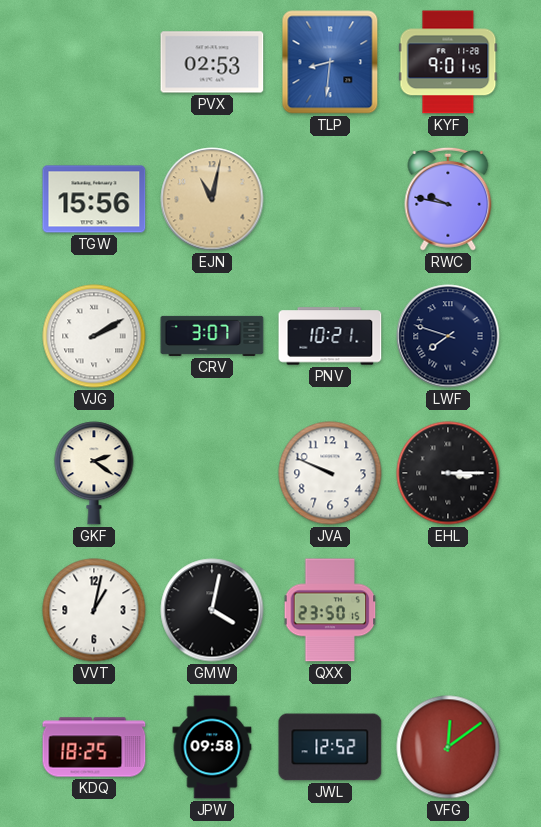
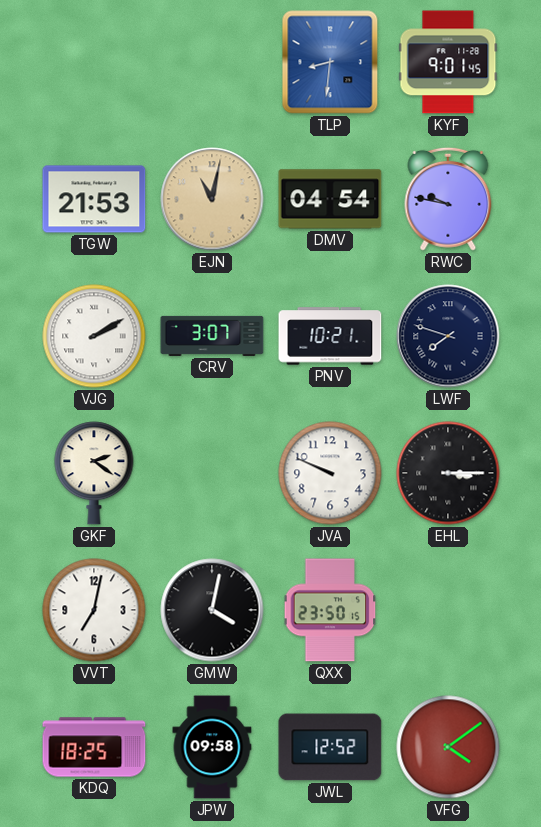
PVX: 02:53 -> none
TGW: 15:56 -> 21:53
DMV: none -> 04:54
VVT: 1:02 -> 7:02
VFG: 12:09 -> 4:09
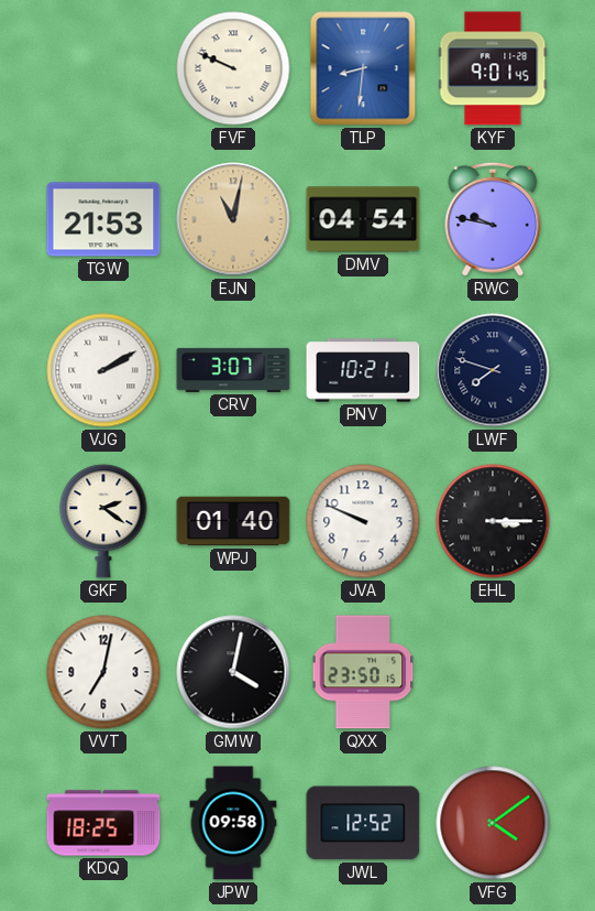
FVF: none -> 9:49
WPJ: none -> 01:40
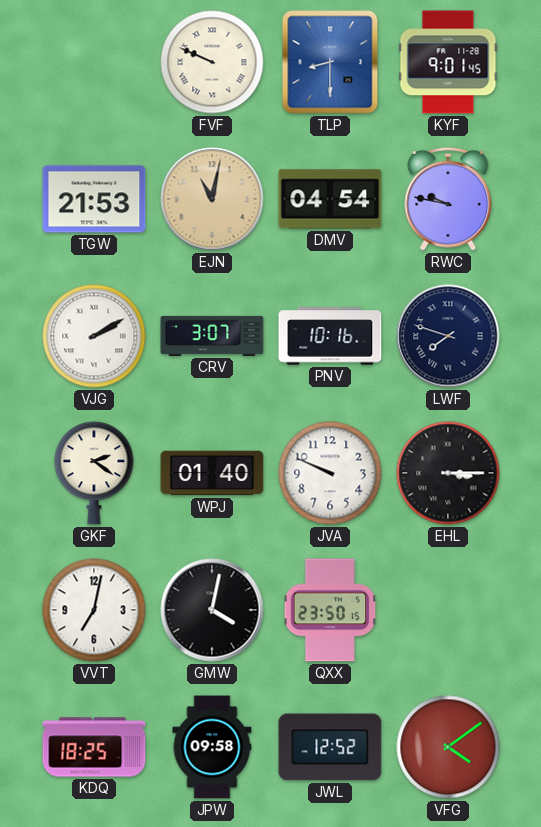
TLP: 8:31 -> 8:30
PNV: 10:21 -> 10:16
